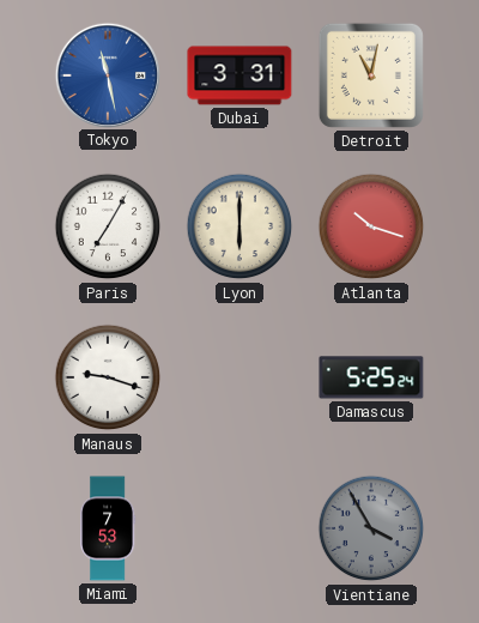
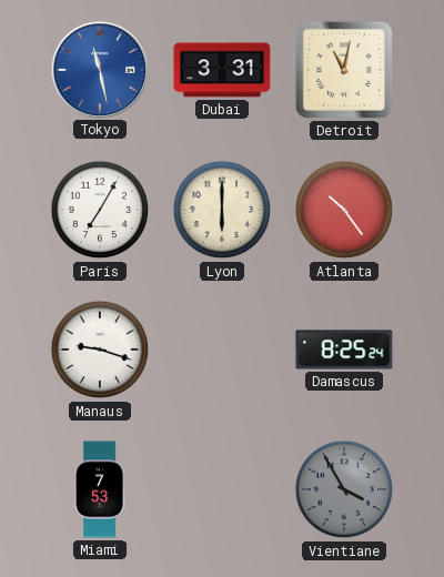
Atlanta: 10:18 -> 10:24
Damascus: 5:25 -> 8:25
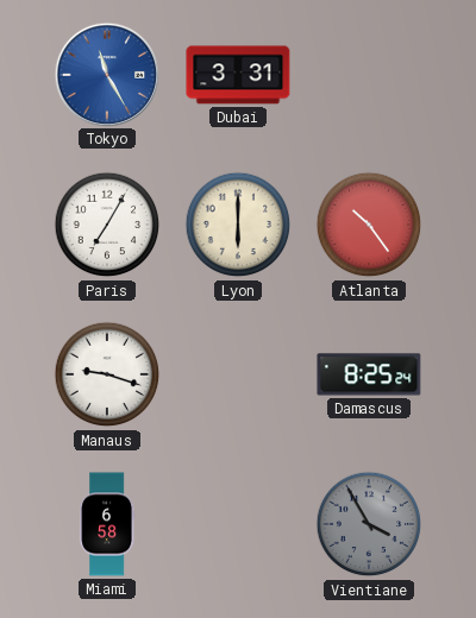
Tokyo: 11:28 -> 11:25
Detroit: 11:02 -> none
Miami: 7:53 -> 6:58
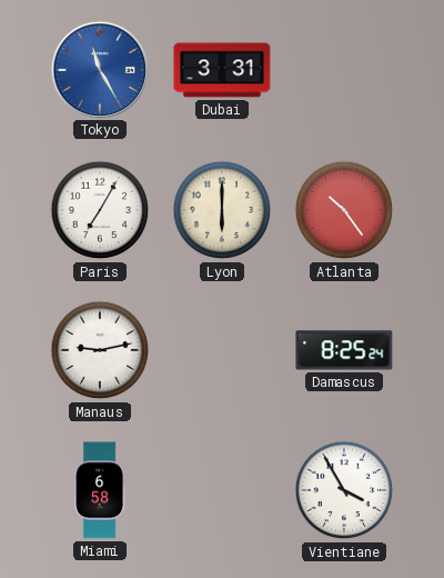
Manaus: 9:18 -> 9:13
Vientiane dial: grey -> white
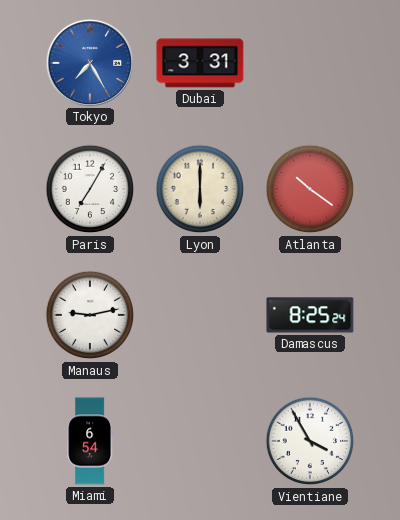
Tokyo: 11:25 -> 7:25
Atlanta: 10:24 -> 10:21
Miami: 6:58 -> 6:54
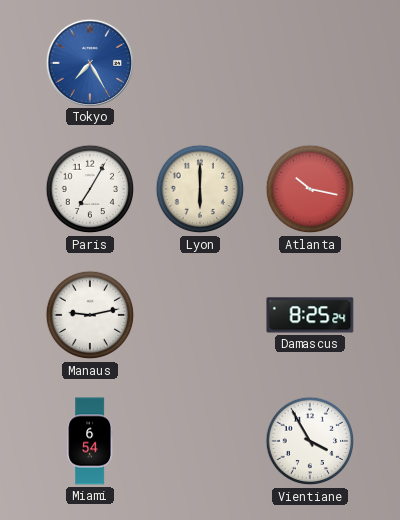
Dubai: 3:31 -> none
Atlanta: 10:21 -> 10:17
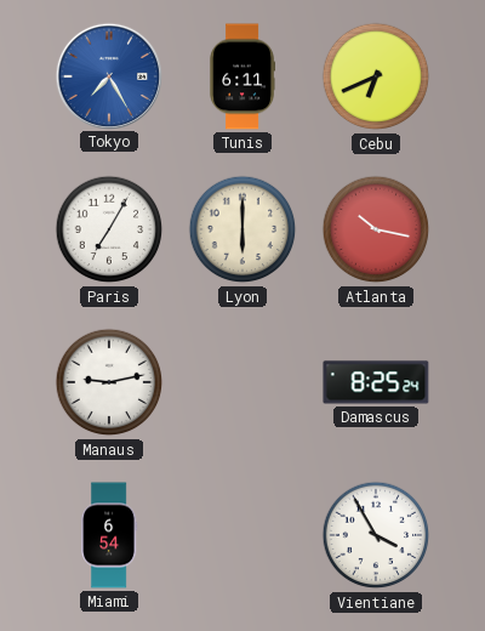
Tunis: none -> 6:11
Cebu: none -> 6:41
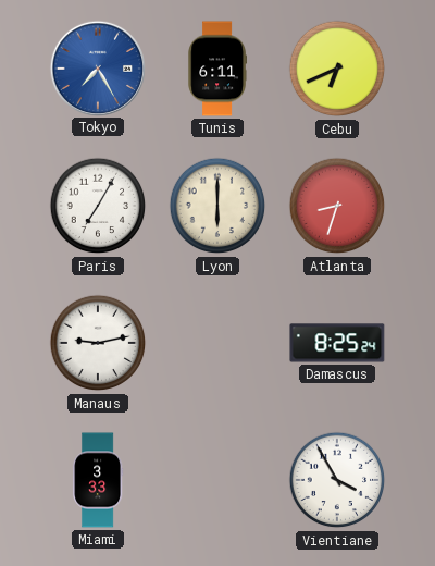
Atlanta: 10:17 -> 8:33
Miami: 6:54 -> 3:33
